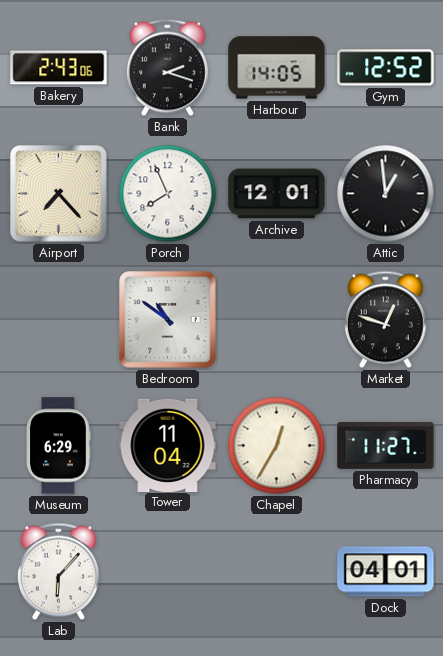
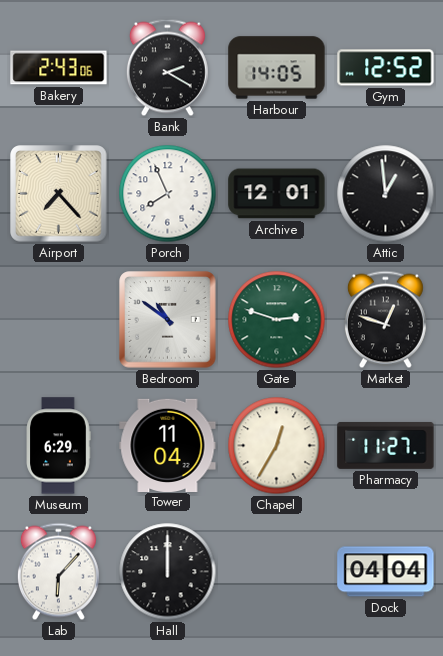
Bank: 2:18 -> 2:20
Gate: none -> 2:48
Hall: none -> 12:00
Dock: 04:01 -> 04:04
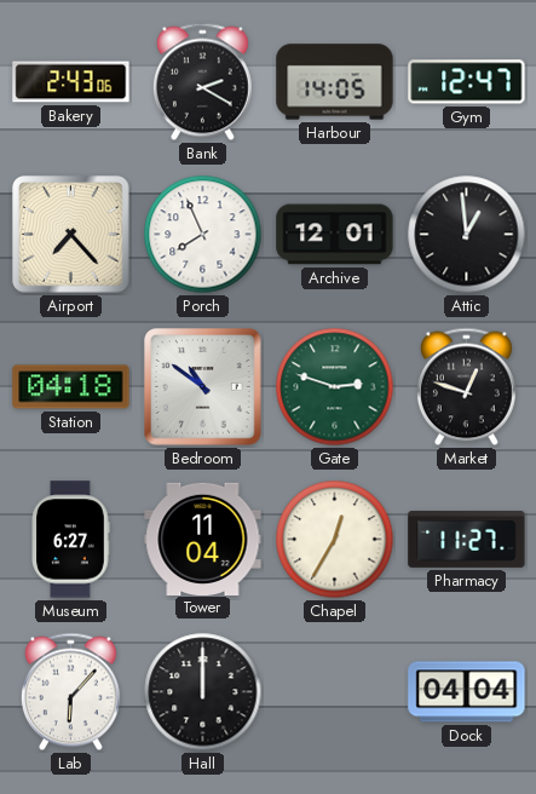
Gym: 12:52 -> 12:47
Station: none -> 04:18
Museum: 6:29 -> 6:27
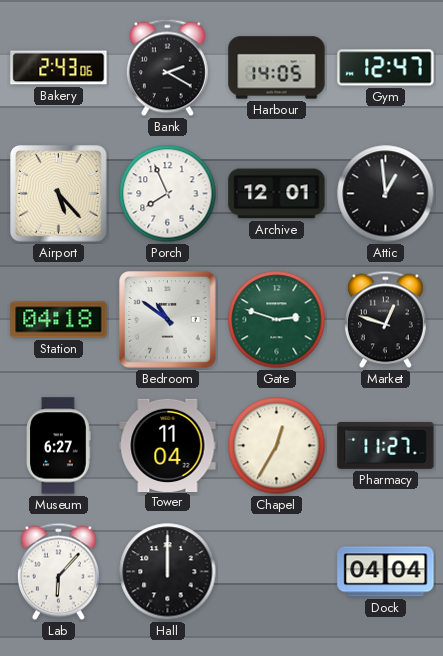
Airport: 7:23 -> 5:23
